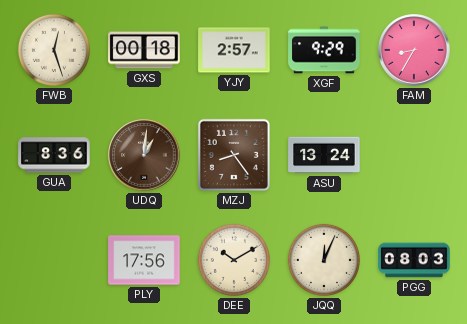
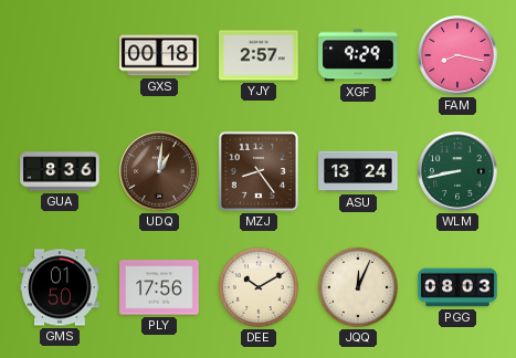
FWB: 12:27 -> none
FAM: 8:35 -> 8:17
WLM: none -> 8:43
GMS: none -> 01:50
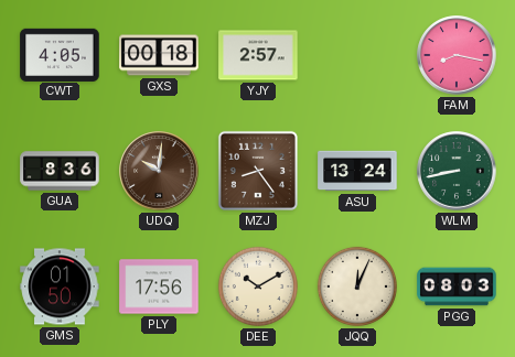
CWT: none -> 4:05
XGF: 9:29 -> none
UDQ: 1:01 -> 10:01
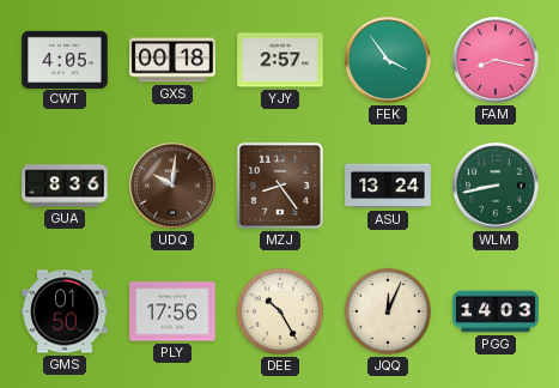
FEK: none -> 3:54
DEE: 10:10 -> 10:25
PGG: 08:03 -> 14:03
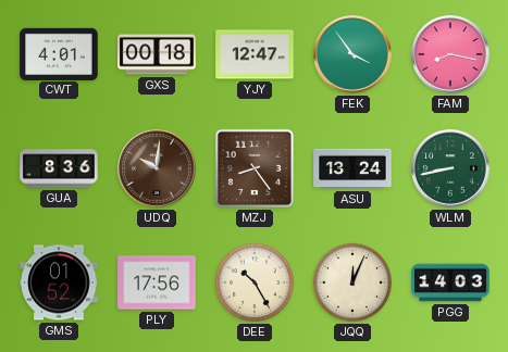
CWT: 4:05 -> 4:01
YJY: 2:57 -> 12:47
GMS: 01:50 -> 01:52
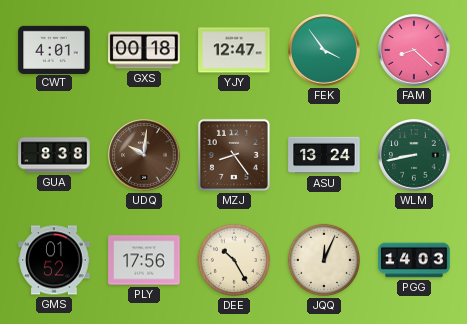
FAM: 8:17 -> 8:22
GUA: 8:36 -> 8:38
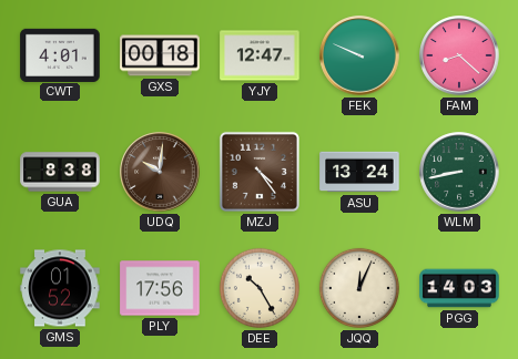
FEK: 3:54 -> 9:49
MZJ: 8:24 -> 4:24
